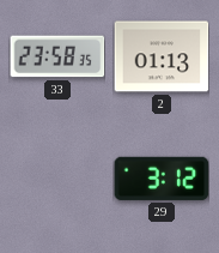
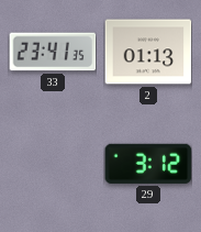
33: 23:58 -> 23:41
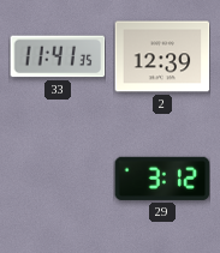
33: 23:41 -> 11:41
2: 01:13 -> 12:39
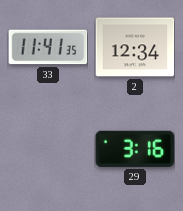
2: 12:39 -> 12:34
29: 3:12 -> 3:16
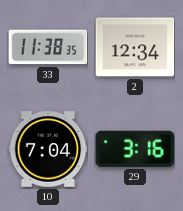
33: 11:41 -> 11:38
10: none -> 7:04
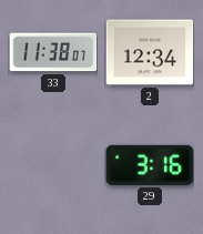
33: 11:38:35 -> 11:38:07
10: 7:04 -> none
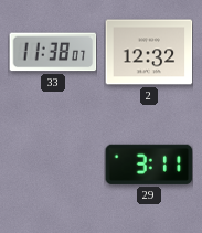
2: 12:34 -> 12:32
29: 3:16 -> 3:11
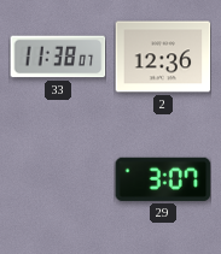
2: 12:32 -> 12:36
29: 3:11 -> 3:07
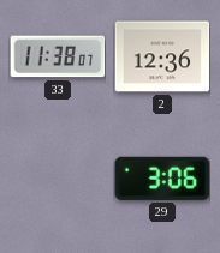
29: 3:07 -> 3:06
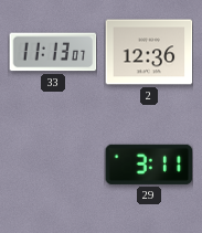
33: 11:38 -> 11:13
29: 3:06 -> 3:11
